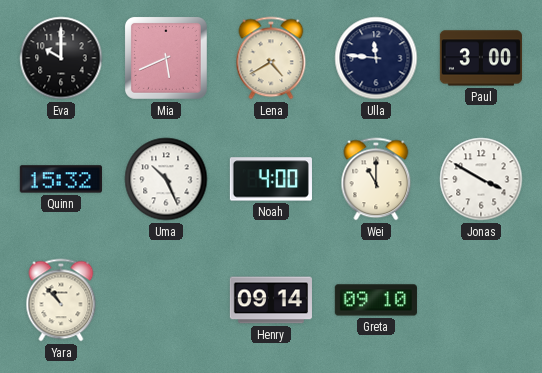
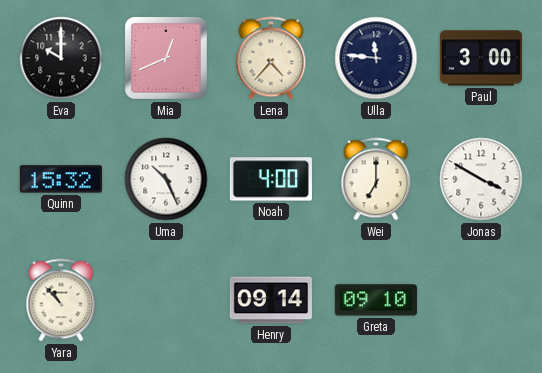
Mia: 5:41 -> 12:41
Lena: 4:40 -> 4:37
Wei: 11:00 -> 7:00
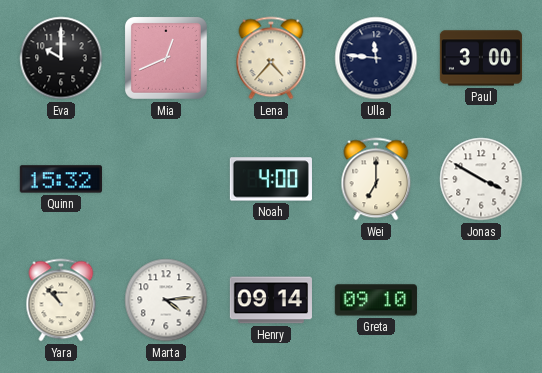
Uma: 10:26 -> none
Marta: none -> 4:14
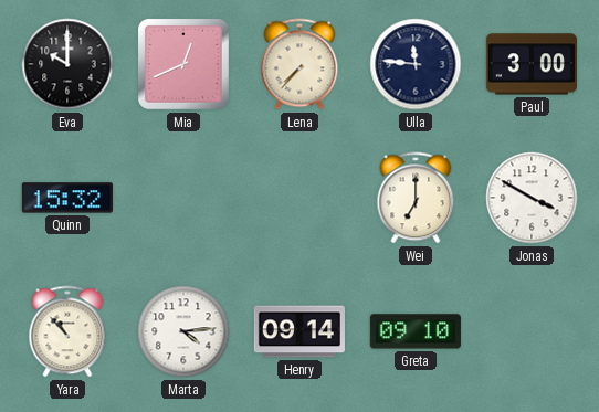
Lena: 4:37 -> 7:37
Noah: 4:00 -> none
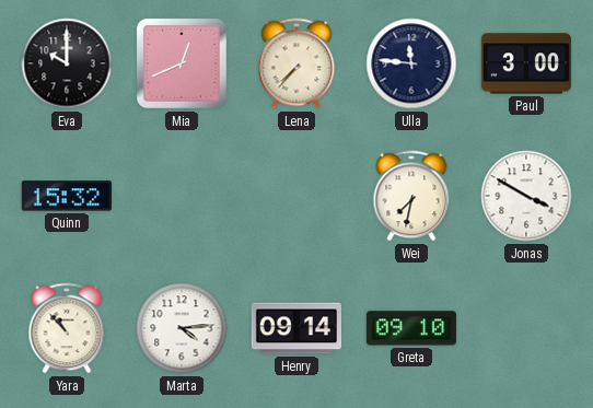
Wei: 7:00 -> 7:32
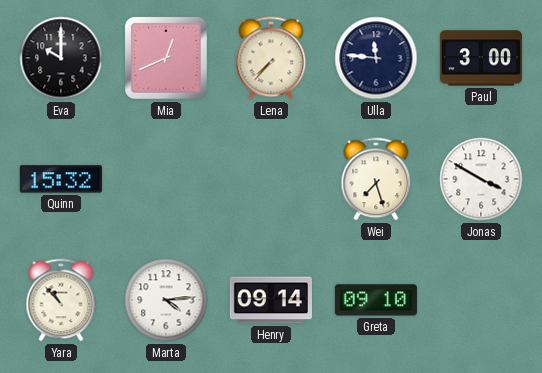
Wei: 7:32 -> 7:27
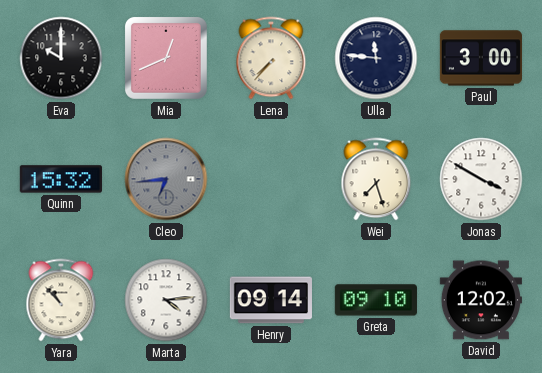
Cleo: none -> 6:44
David: none -> 12:02
